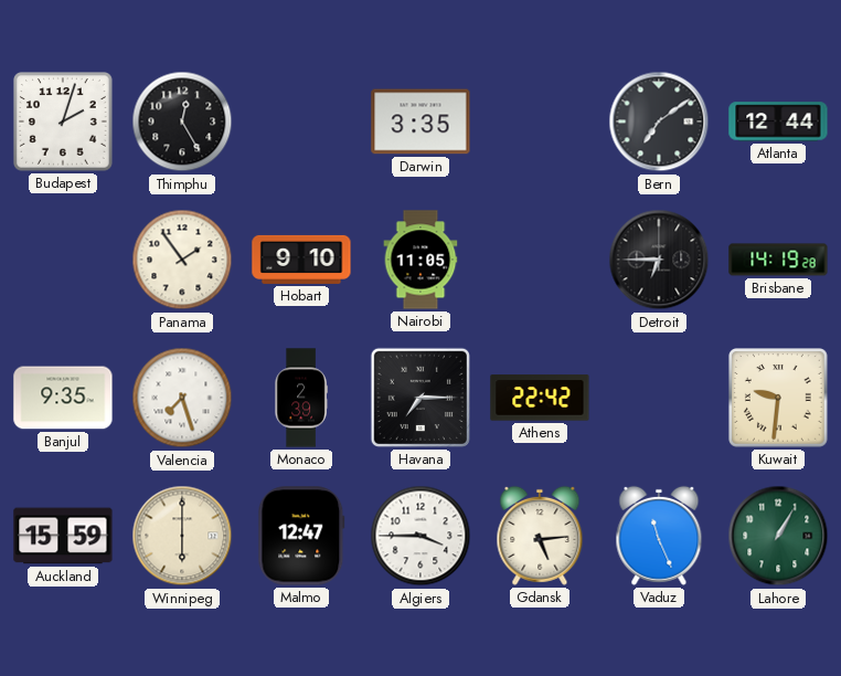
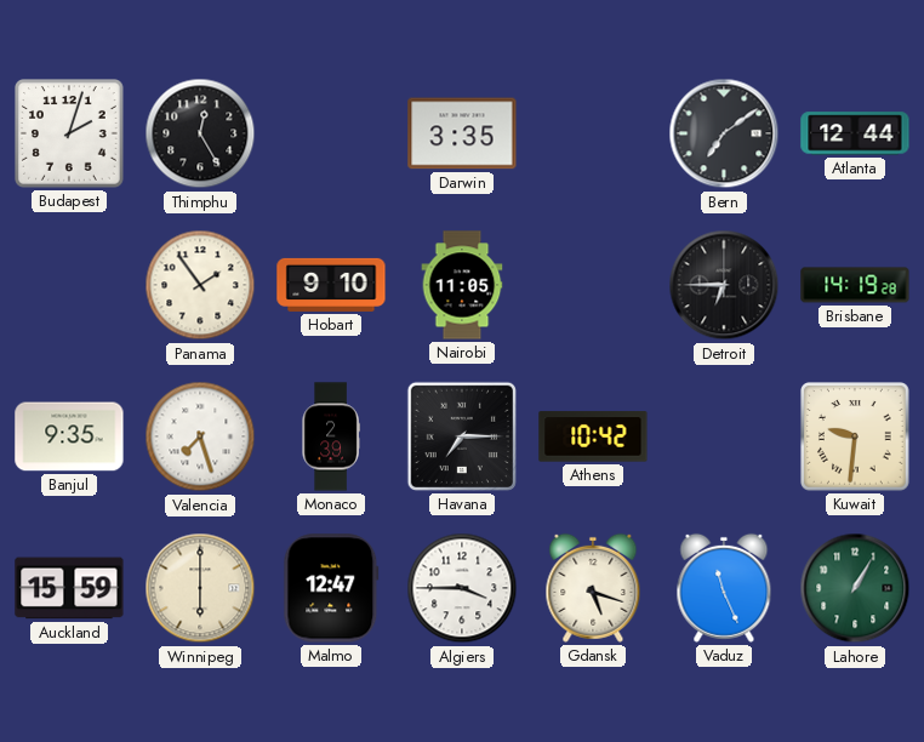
Athens: 22:42 -> 10:42
Gdansk: 5:14 -> 5:18
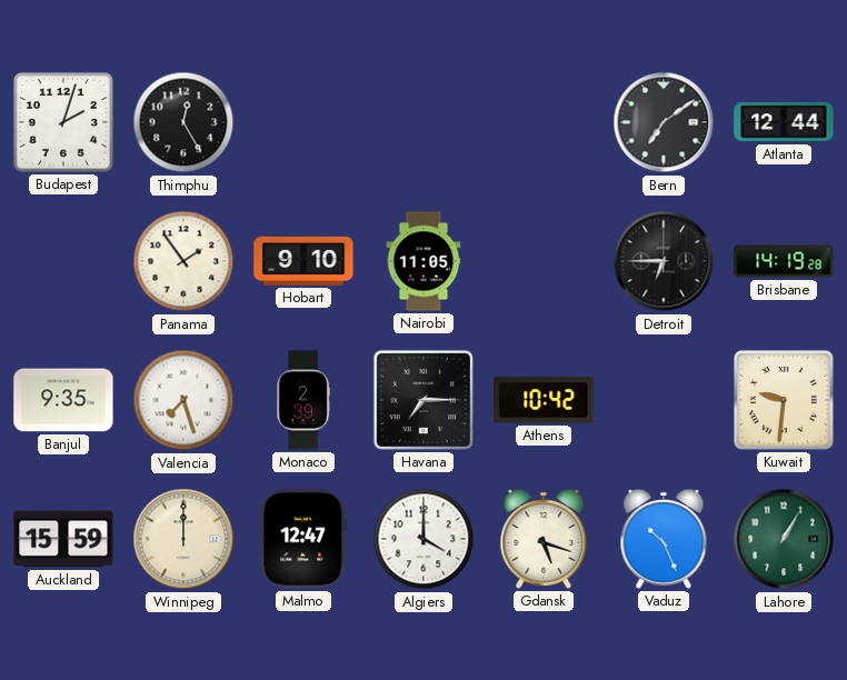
Darwin: 3:35 -> none
Winnipeg: 6:00 -> 12:00
Algiers: 3:45 -> 4:00
Vaduz: 11:26 -> 10:26
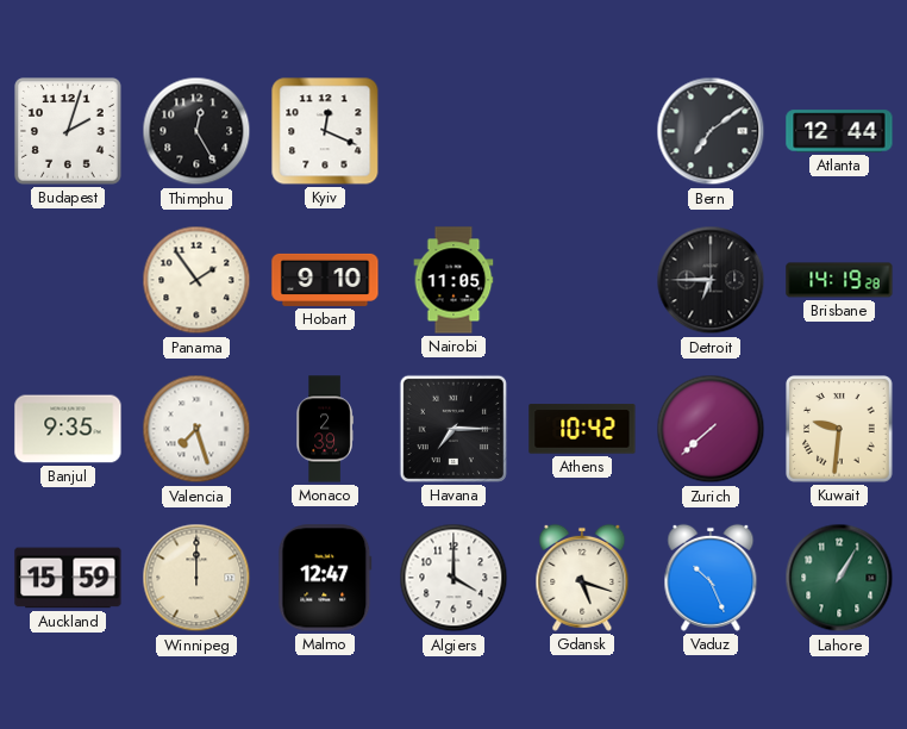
Kyiv: none -> 12:19
Zurich: none -> 7:38
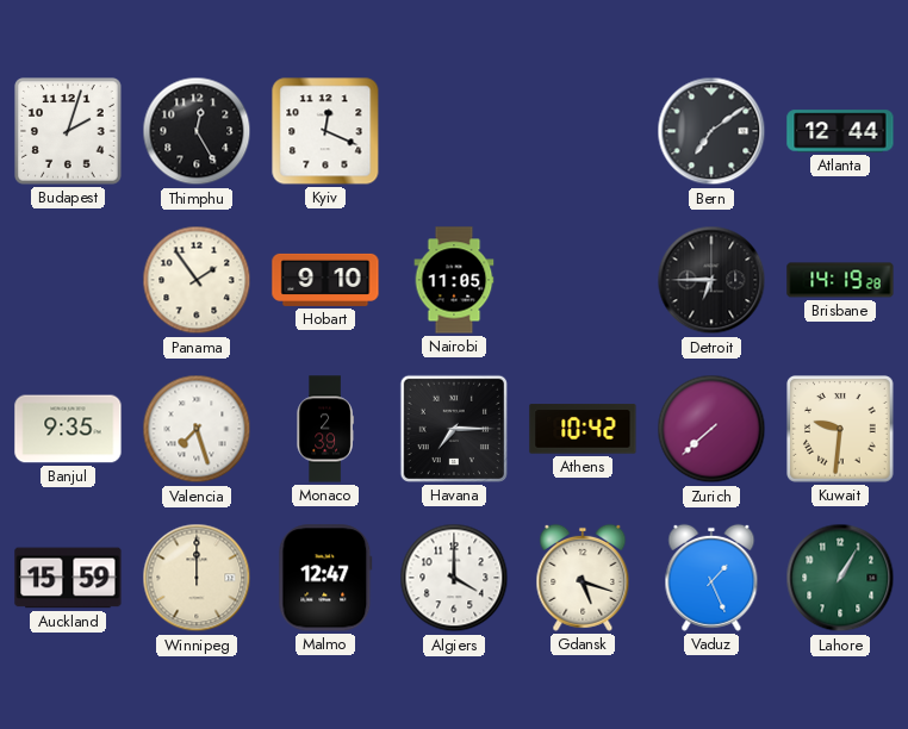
Vaduz: 10:26 -> 1:26
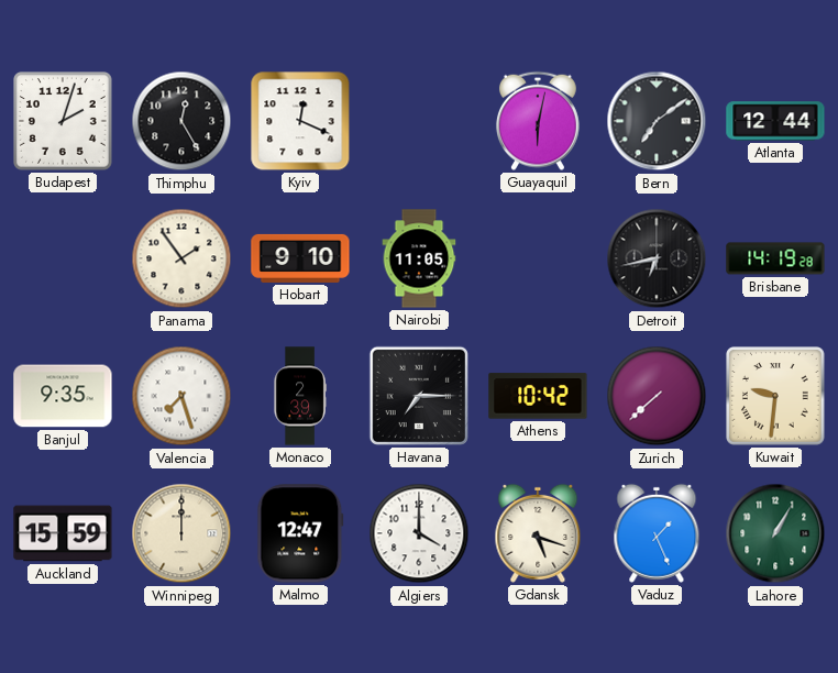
Guayaquil: none -> 6:02
Detroit: 6:45 -> 6:43
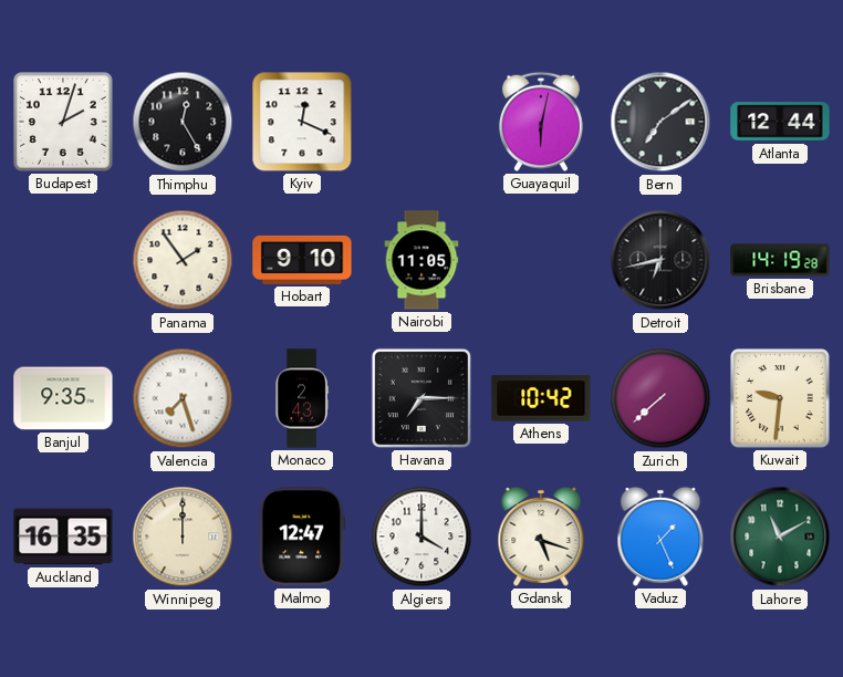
Monaco: 2:39 -> 2:43
Auckland: 15:59 -> 16:35
Lahore: 1:05 -> 11:10
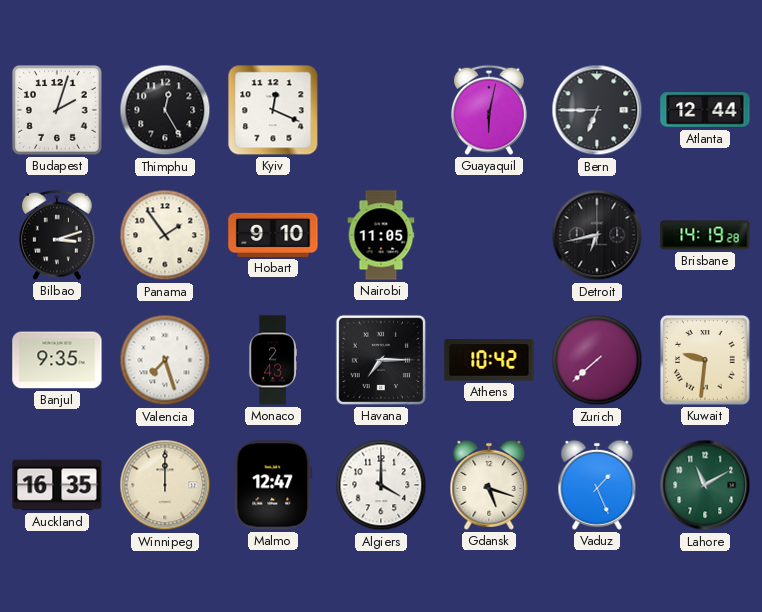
Bern: 7:09 -> 6:45
Bilbao: none -> 3:12
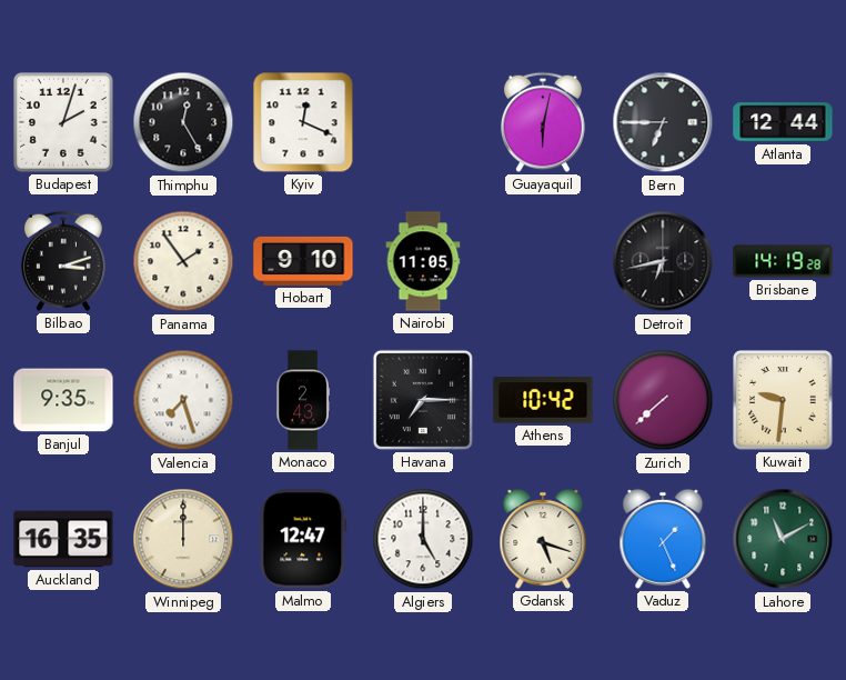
Algiers: 4:00 -> 5:00
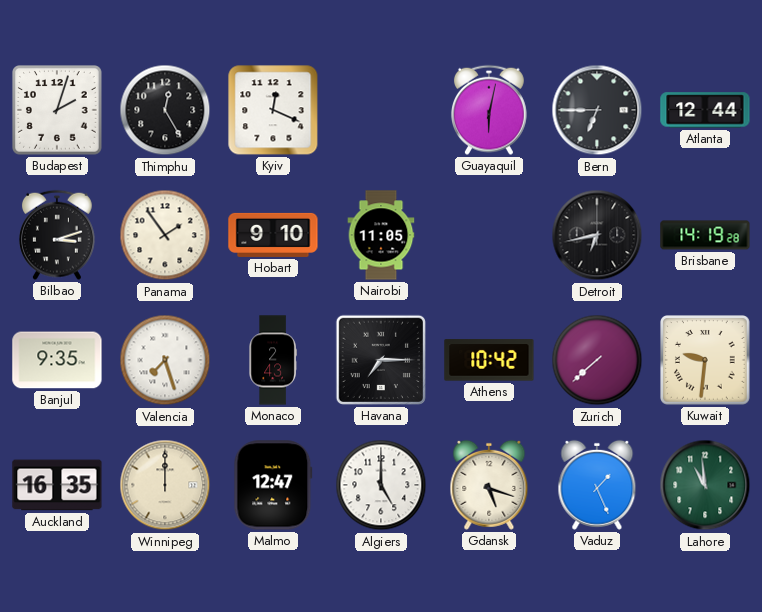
Lahore: 11:10 -> 10:59
